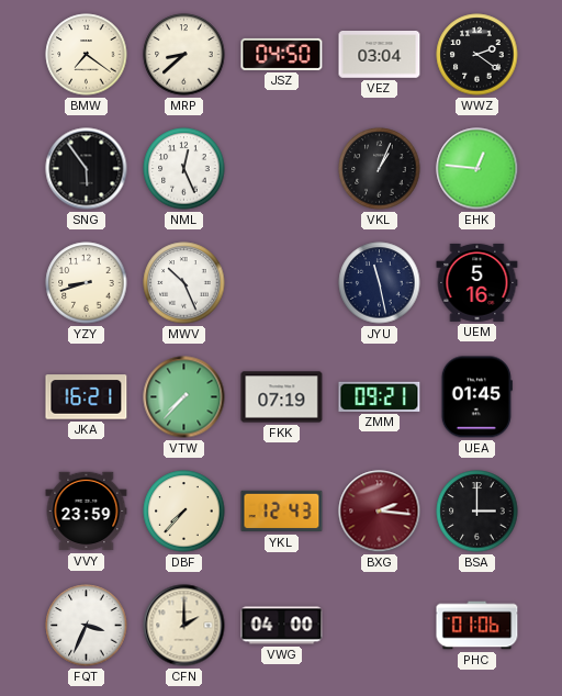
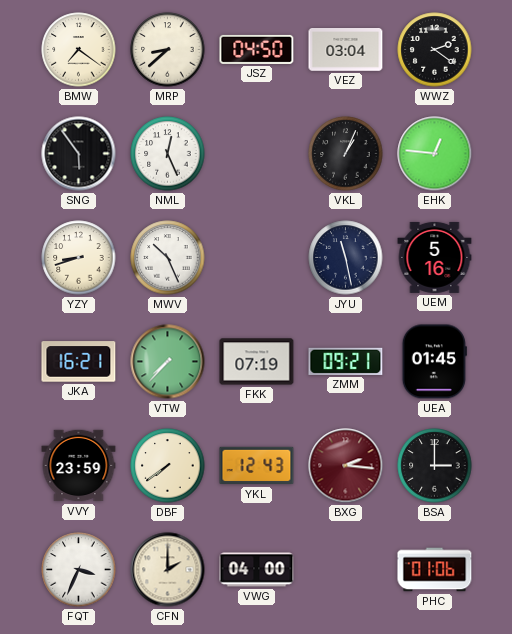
DBF: 7:37 -> 7:39
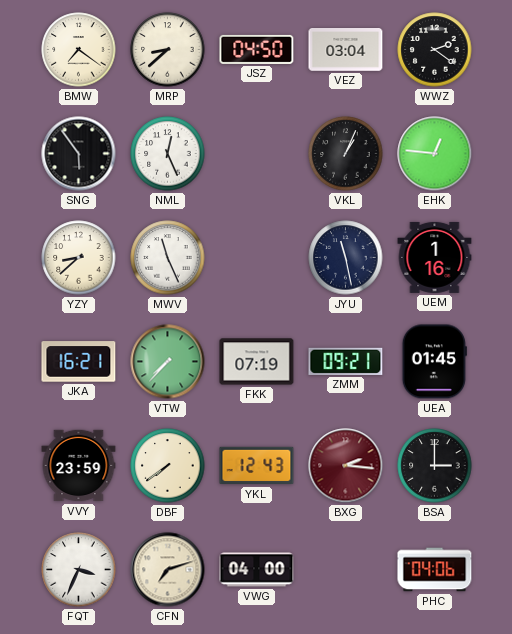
YZY: 8:42 -> 8:38
MWV: 10:26 -> 11:26
UEM: 5:16 -> 1:16
CFN: 2:00 -> 7:12
PHC: 01:06 -> 04:06
